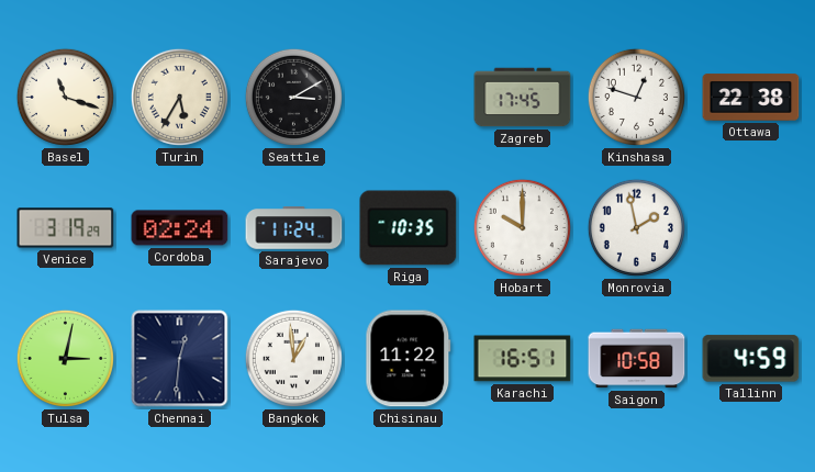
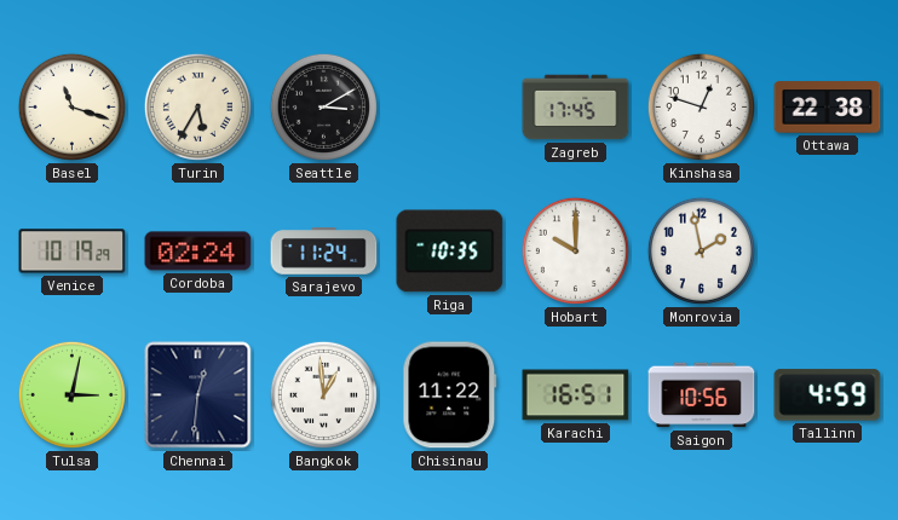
Venice: 3:19 -> 10:19
Saigon: 10:58 -> 10:56
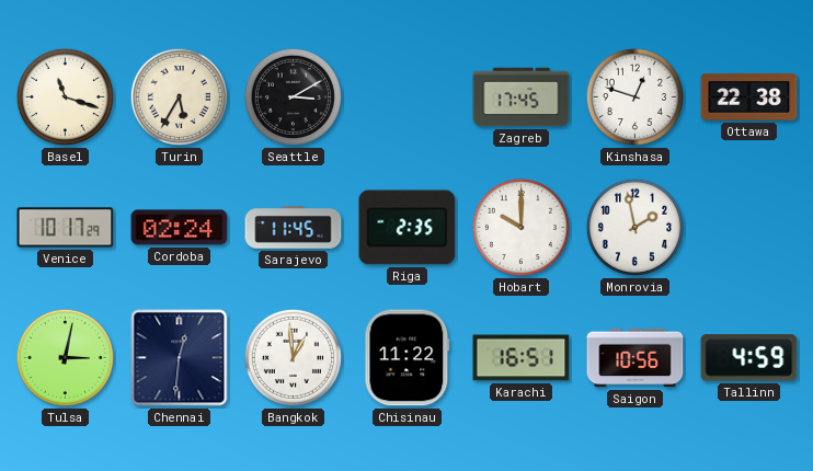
Venice: 10:19 -> 10:17
Sarajevo: 11:24 -> 11:45
Riga: 10:35 -> 2:35
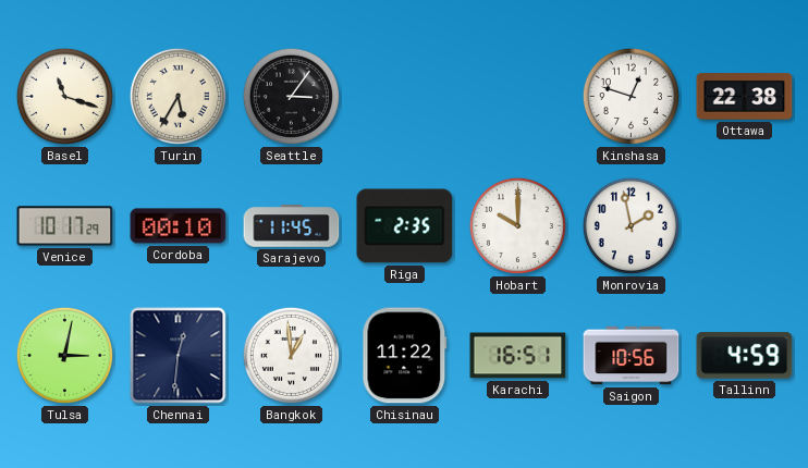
Seattle: 3:10 -> 3:06
Zagreb: 17:45 -> none
Cordoba: 02:24 -> 00:10
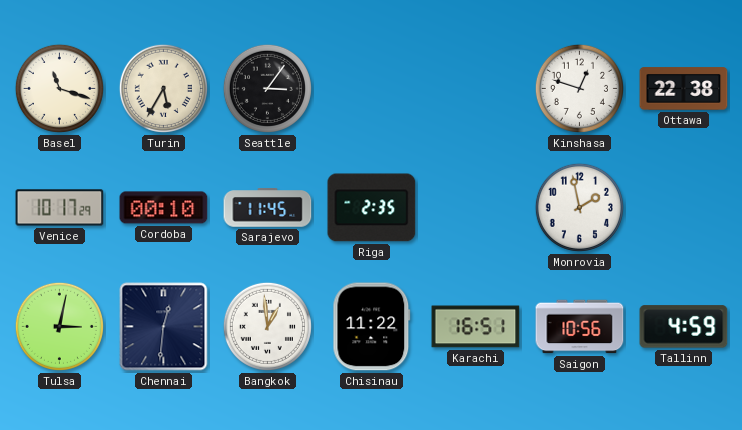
Hobart: 10:00 -> none
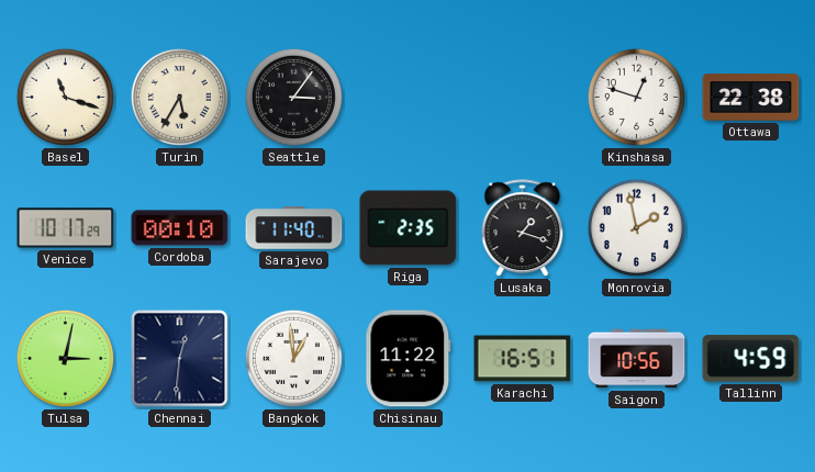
Sarajevo: 11:45 -> 11:40
Lusaka: none -> 1:18
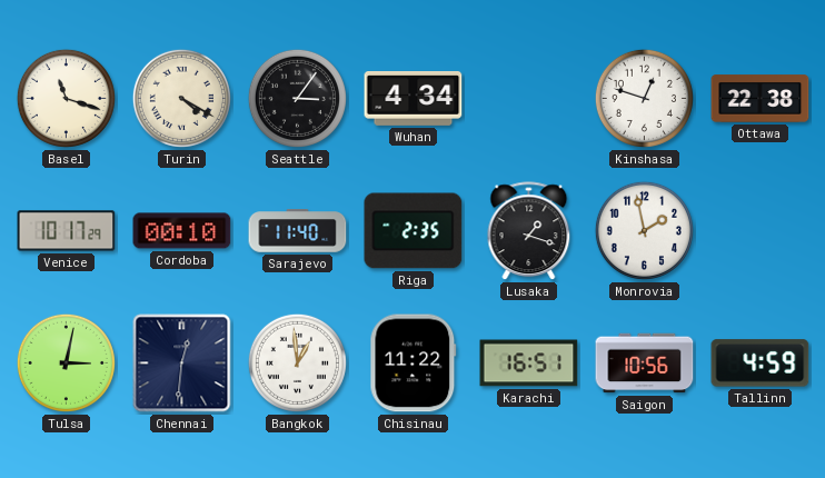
Turin: 5:35 -> 4:20
Wuhan: none -> 4:34
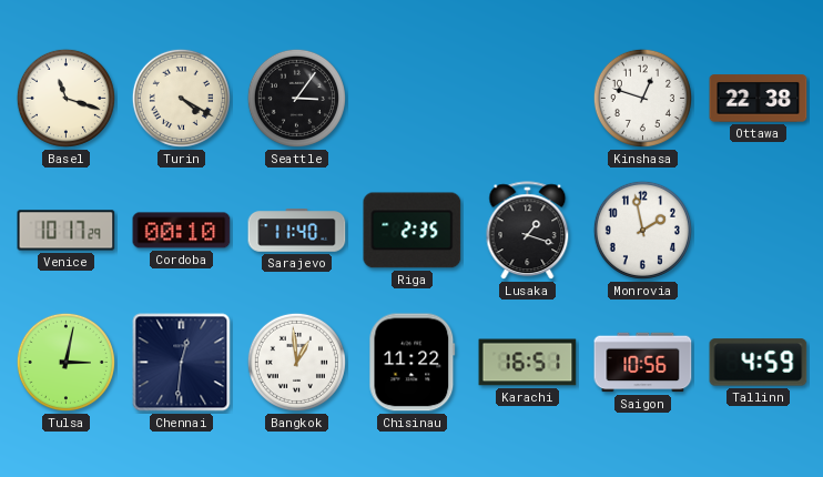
Wuhan: 4:34 -> none
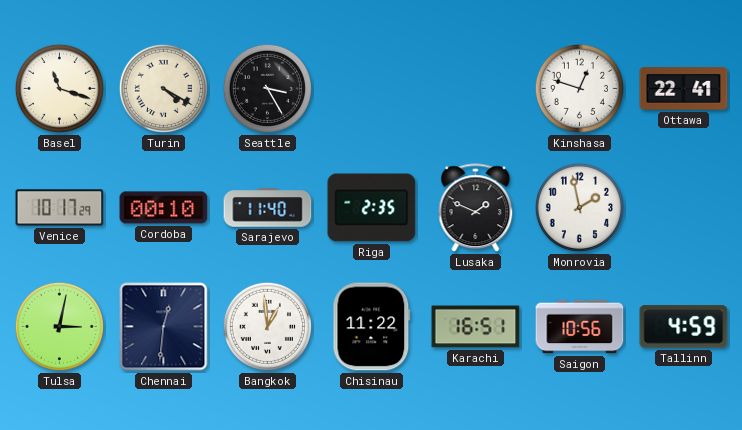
Seattle: 3:06 -> 3:25
Ottawa: 22:38 -> 22:41
Lusaka: 1:18 -> 1:49
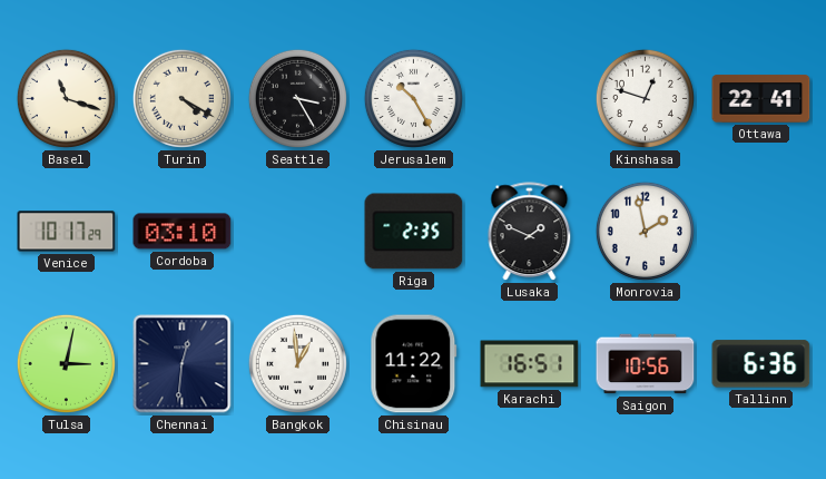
Jerusalem: none -> 10:25
Cordoba: 00:10 -> 03:10
Sarajevo: 11:40 -> none
Tallinn: 4:59 -> 6:36
